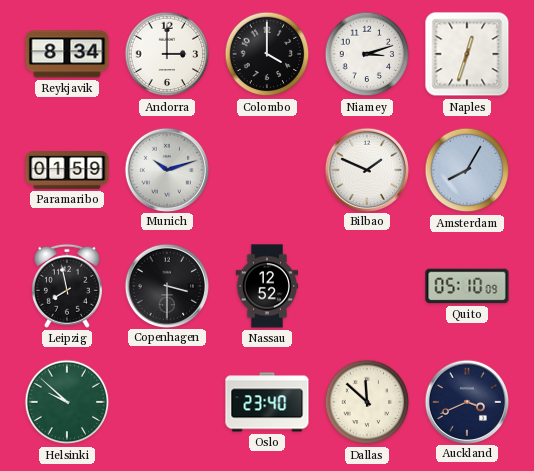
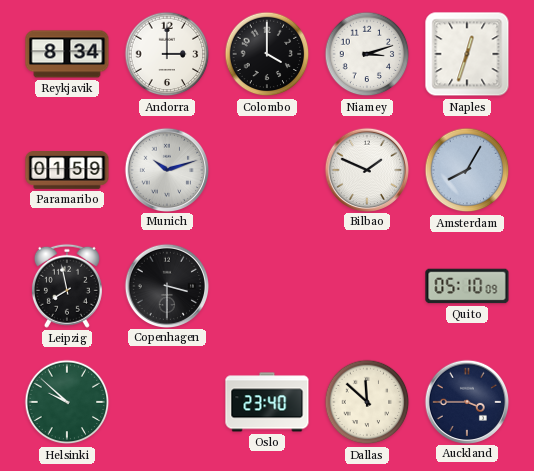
Nassau: 12:52 -> none
Auckland: 3:41 -> 3:45
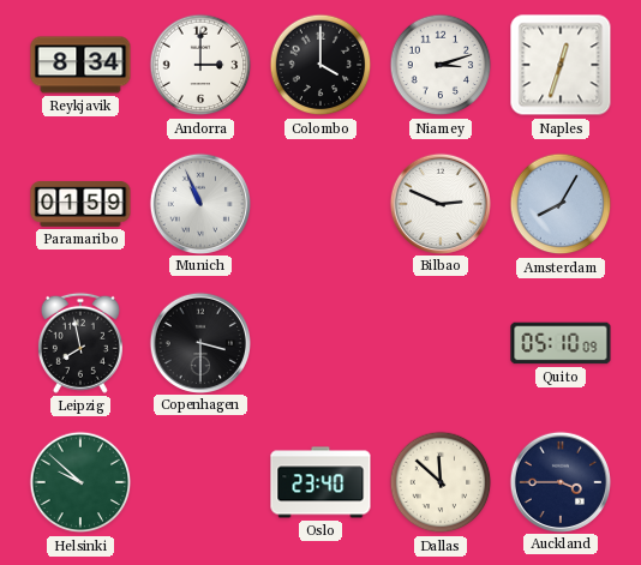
Munich: 10:12 -> 10:56
Bilbao: 1:49 -> 2:49
